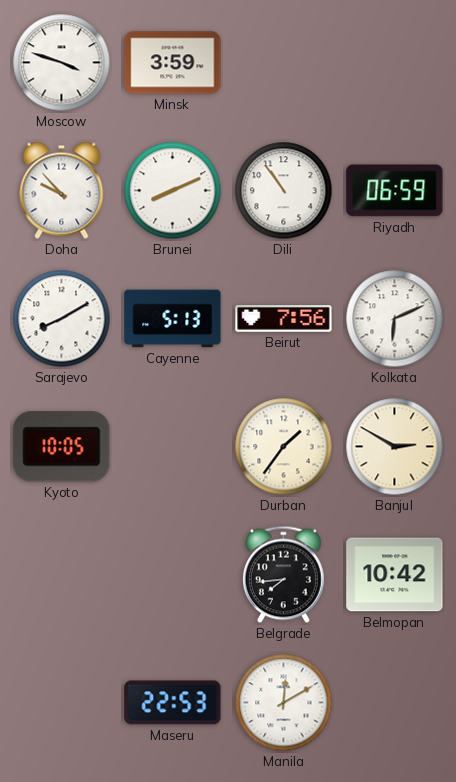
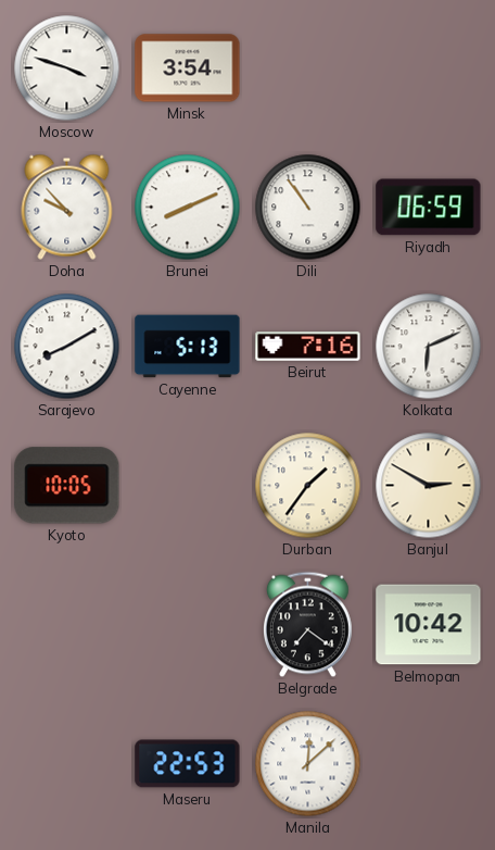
Minsk: 3:59 -> 3:54
Beirut: 7:56 -> 7:16
Belgrade: 7:44 -> 7:21
Manila: 12:10 -> 12:08
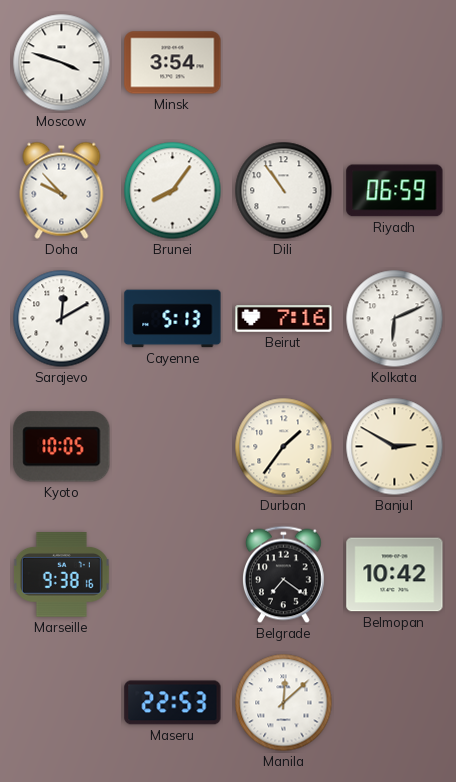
Brunei: 8:11 -> 8:06
Sarajevo: 8:10 -> 12:10
Marseille: none -> 9:38
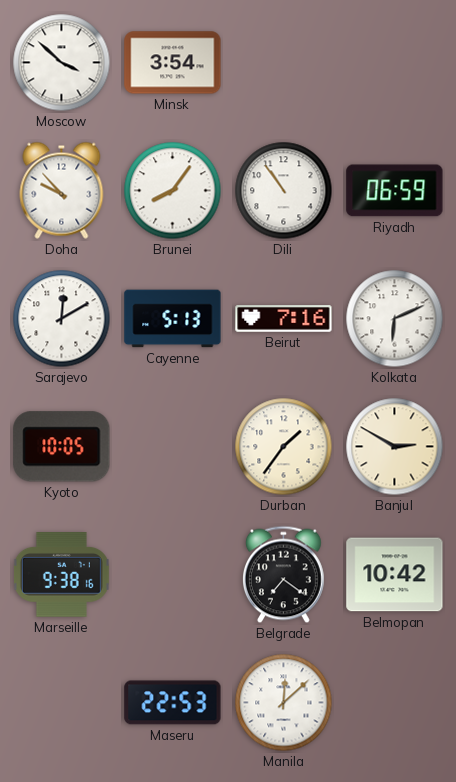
Moscow: 3:48 -> 3:52
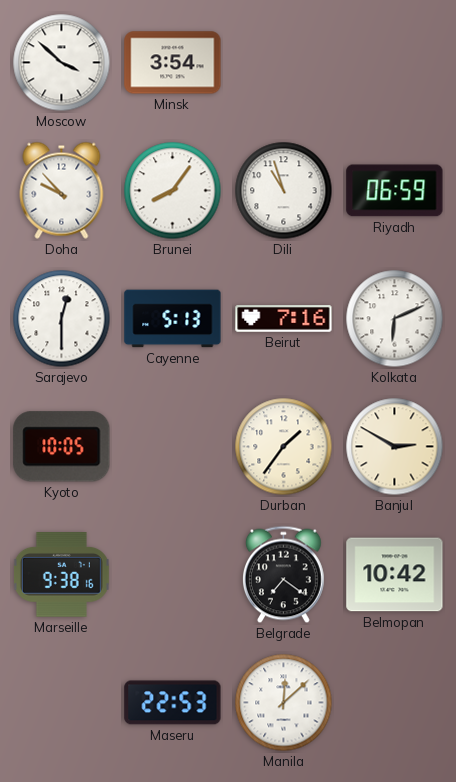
Dili: 10:54 -> 10:57
Sarajevo: 12:10 -> 12:30
